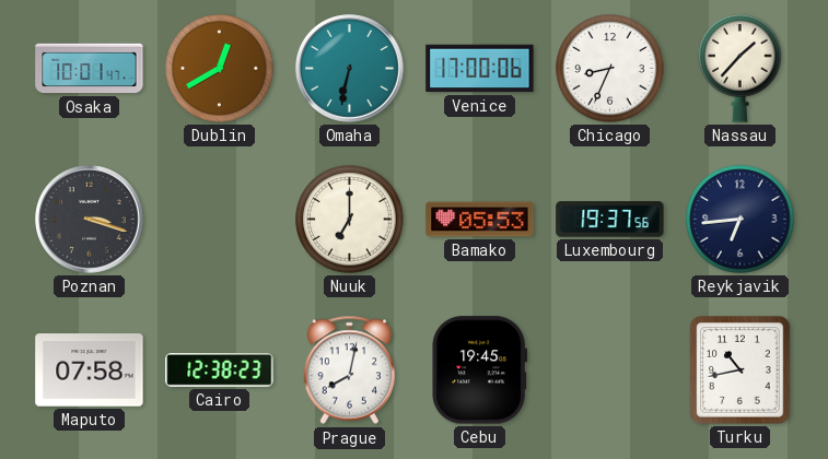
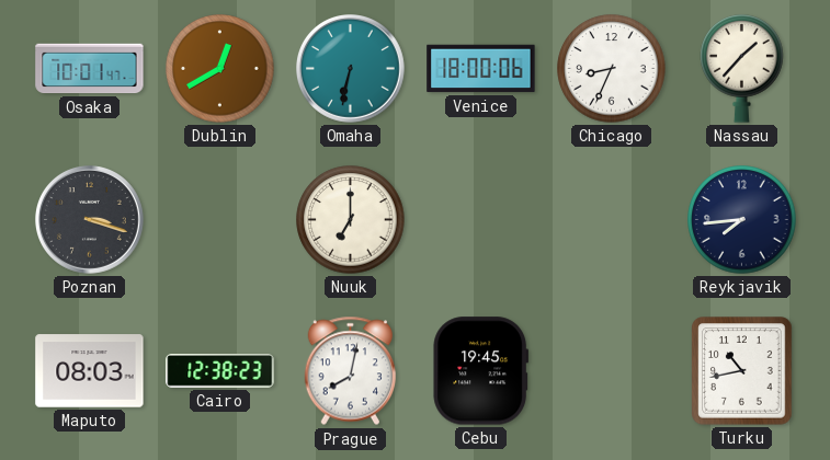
Venice: 17:00 -> 18:00
Bamako: 05:53 -> none
Luxembourg: 19:37 -> none
Reykjavik: 6:44 -> 7:44
Maputo: 07:58 -> 08:03
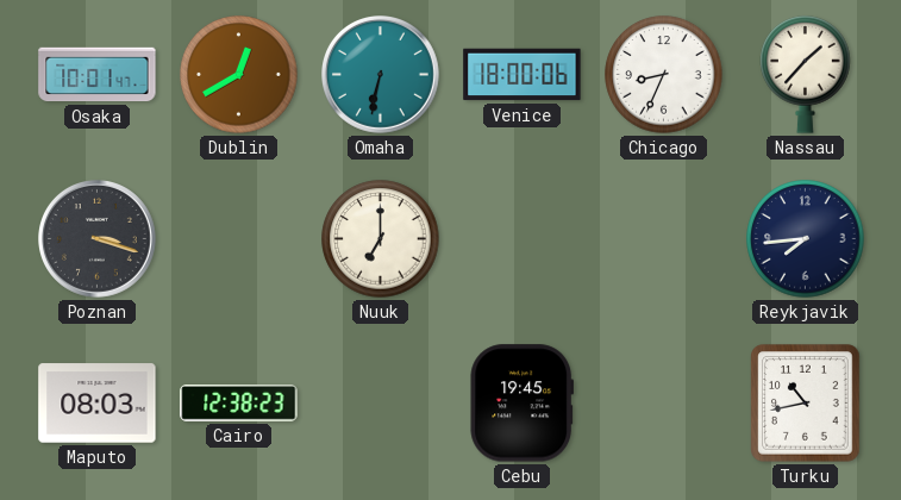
Prague: 8:02 -> none
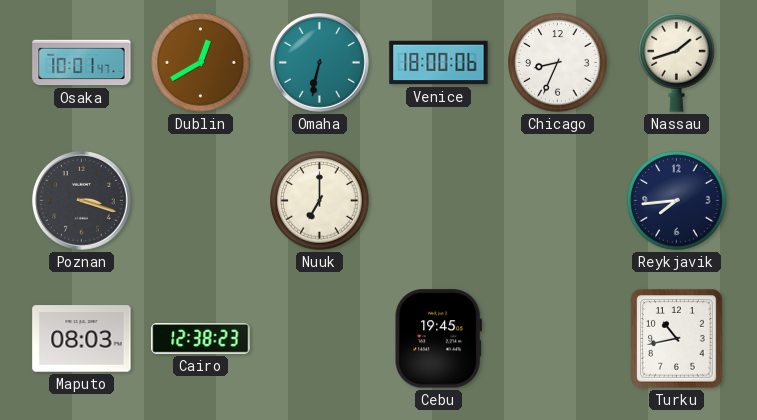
Nassau: 1:37 -> 1:42
